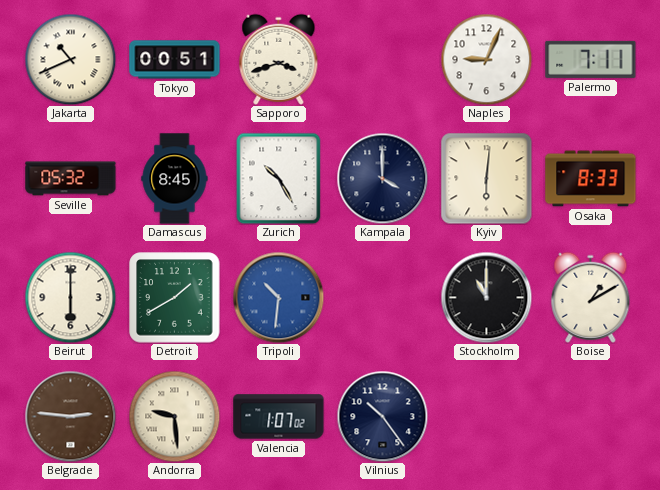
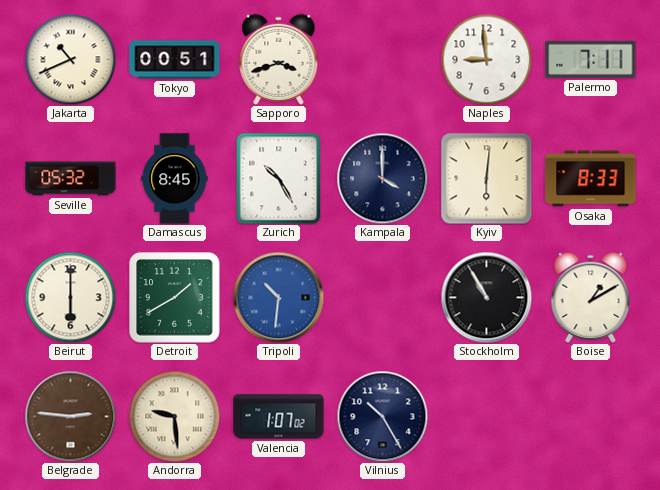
Naples: 9:04 -> 8:59
Stockholm: 11:00 -> 10:55
Vilnius: 10:24 -> 10:25
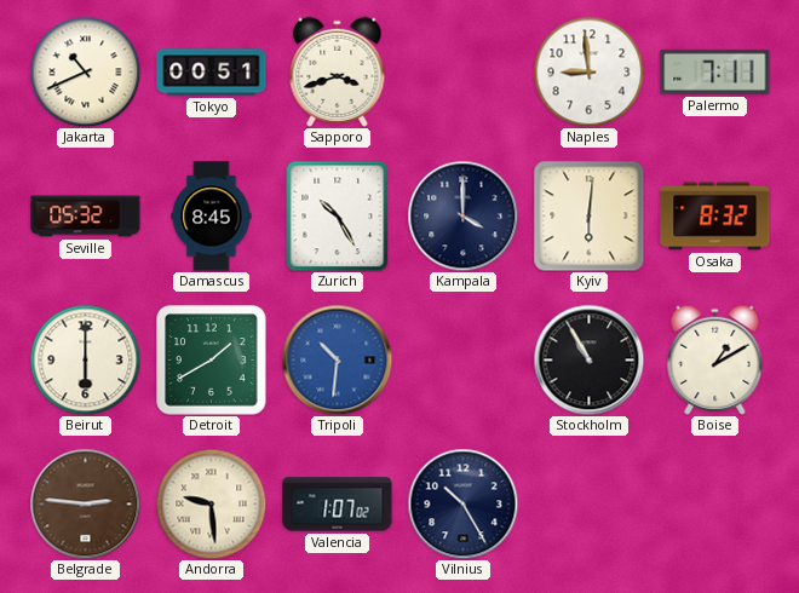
Osaka: 8:33 -> 8:32
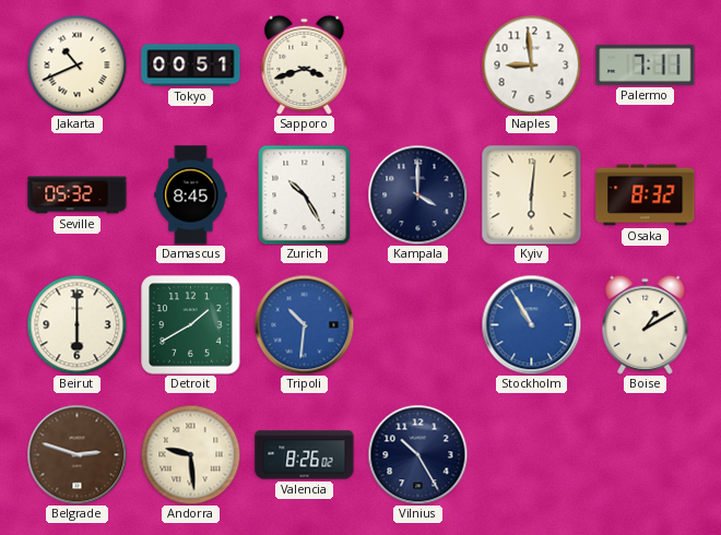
Stockholm dial: black -> blue
Belgrade: 2:46 -> 2:48
Valencia: 1:07 -> 8:26
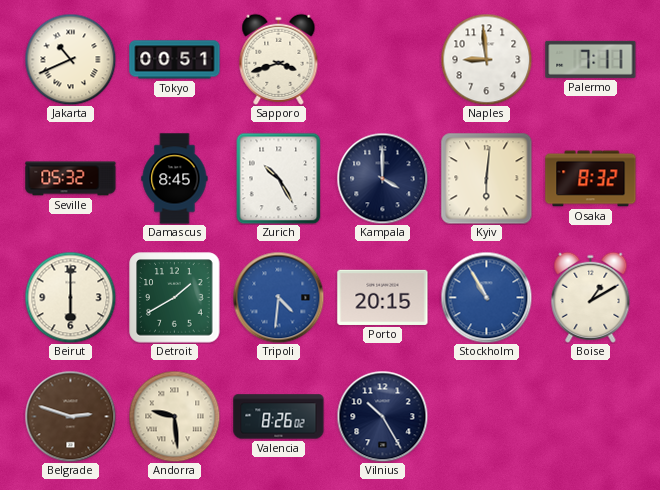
Tripoli: 10:31 -> 4:31
Porto: none -> 20:15
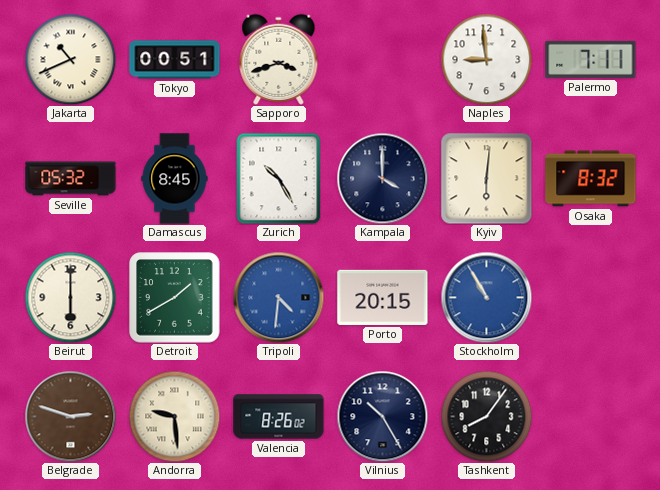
Boise: 1:10 -> none
Tashkent: none -> 8:06
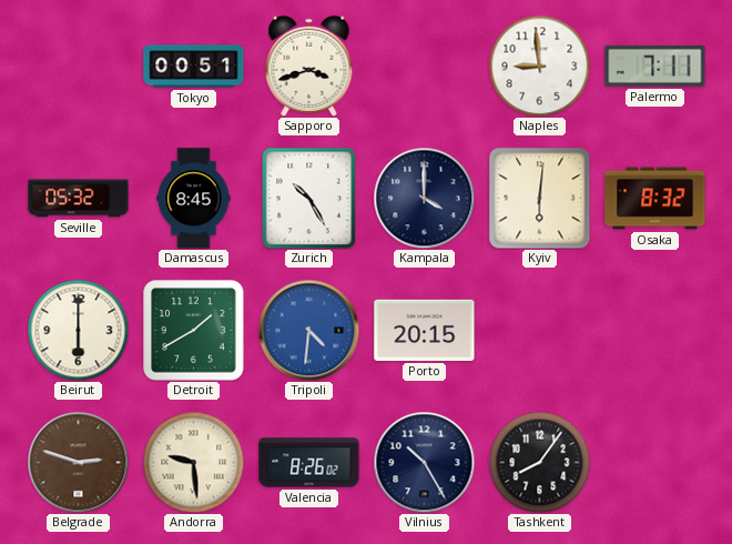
Jakarta: 10:41 -> none
Stockholm: 10:55 -> none
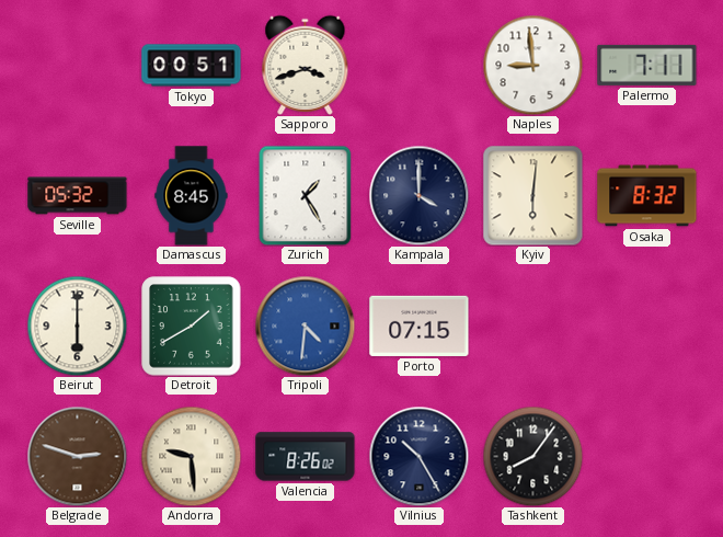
Zurich: 10:25 -> 1:25
Porto: 20:15 -> 07:15
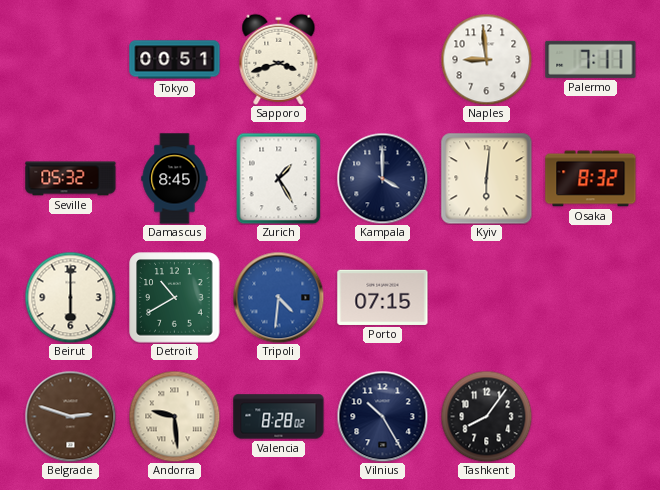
Detroit: 1:40 -> 10:40
Valencia: 8:26 -> 8:28
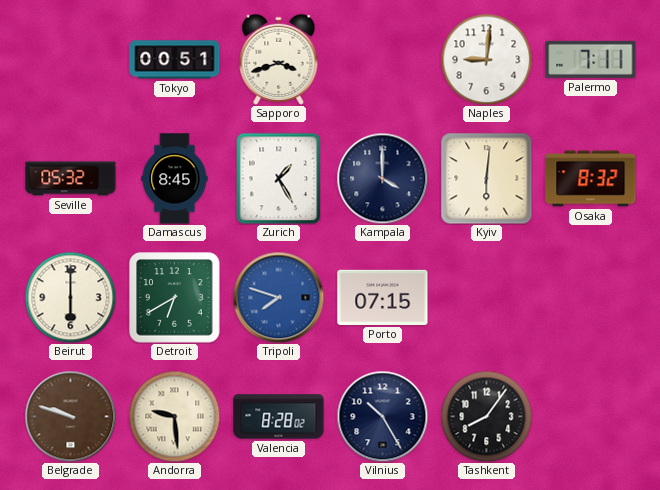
Naples: 8:59 -> 9:01
Detroit: 10:40 -> 6:40
Tripoli: 4:31 -> 7:48
Belgrade: 2:48 -> 9:48
